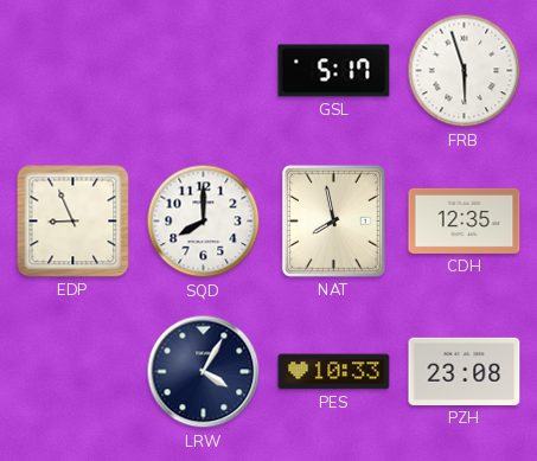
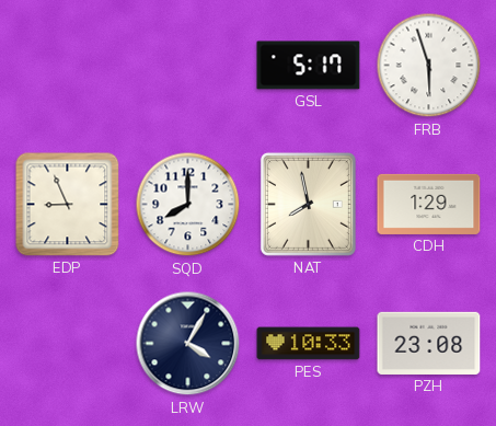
CDH: 12:35 -> 1:29
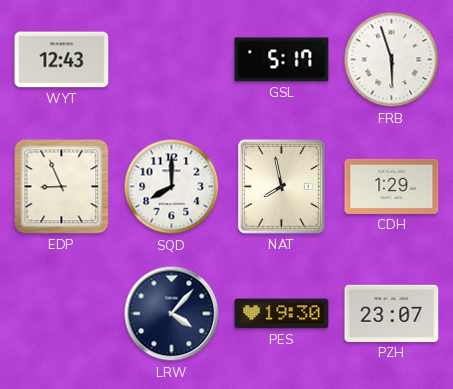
WYT: none -> 12:43
LRW: 4:05 -> 4:07
PES: 10:33 -> 19:30
PZH: 23:08 -> 23:07
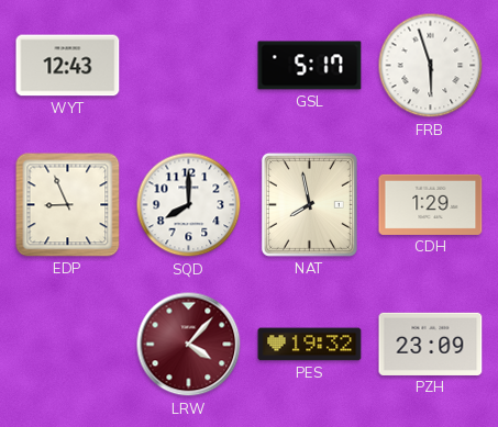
LRW dial: navy -> burgundy
PES: 19:30 -> 19:32
PZH: 23:07 -> 23:09
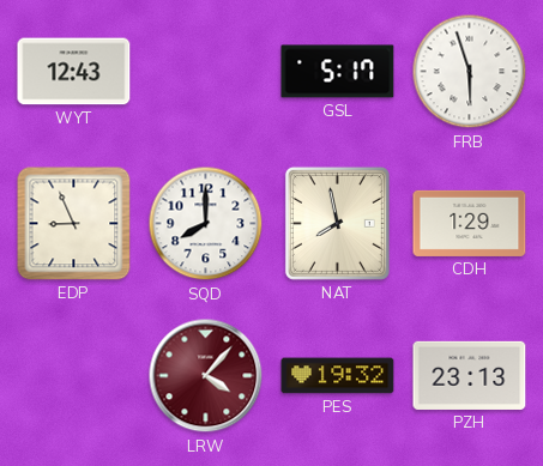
PZH: 23:09 -> 23:13
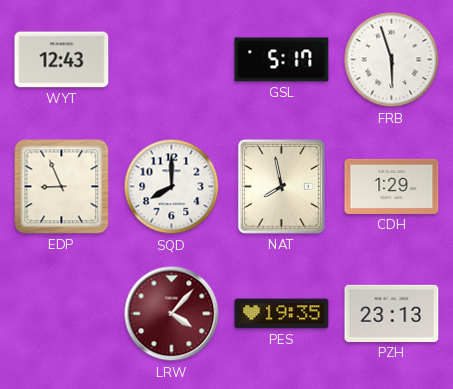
PES: 19:32 -> 19:35
